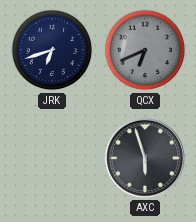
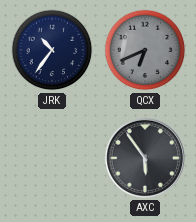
JRK: 6:42 -> 10:36
AXC: 5:57 -> 5:54
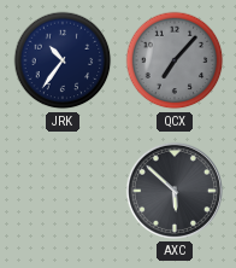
QCX: 6:41 -> 7:07
AXC: 5:54 -> 5:52
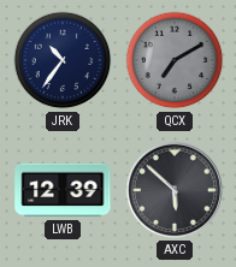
QCX: 7:07 -> 7:10
LWB: none -> 12:39
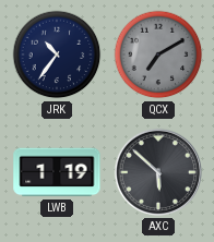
LWB: 12:39 -> 1:19
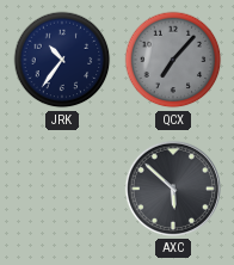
QCX: 7:10 -> 7:07
LWB: 1:19 -> none
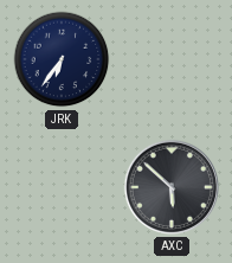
JRK: 10:36 -> 6:36
QCX: 7:07 -> none
